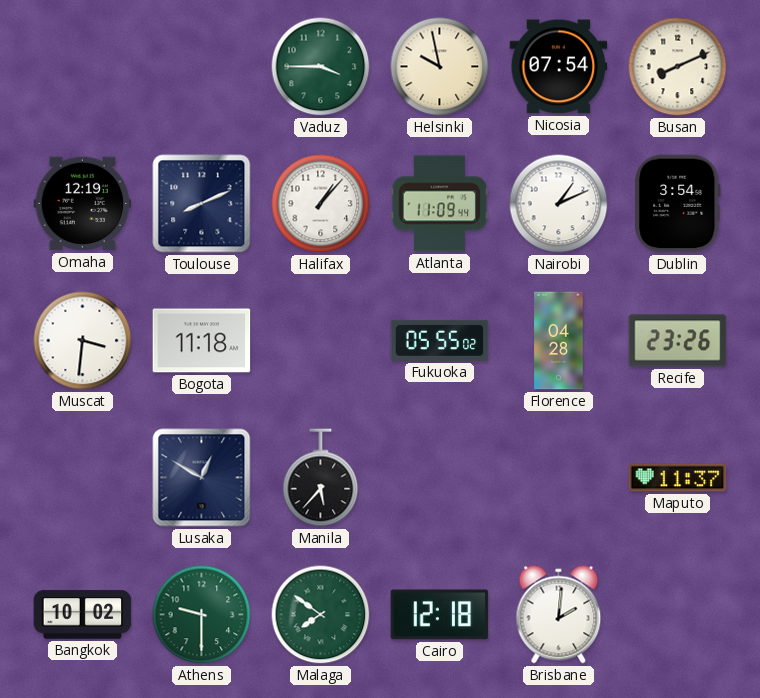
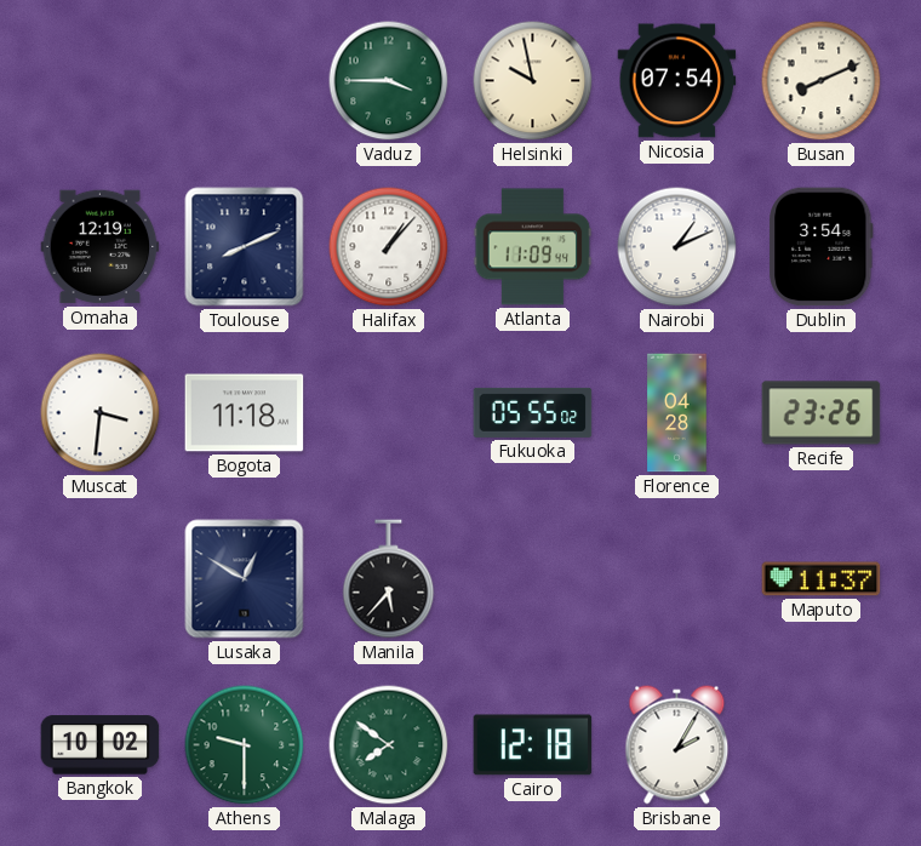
Brisbane: 2:01 -> 2:05
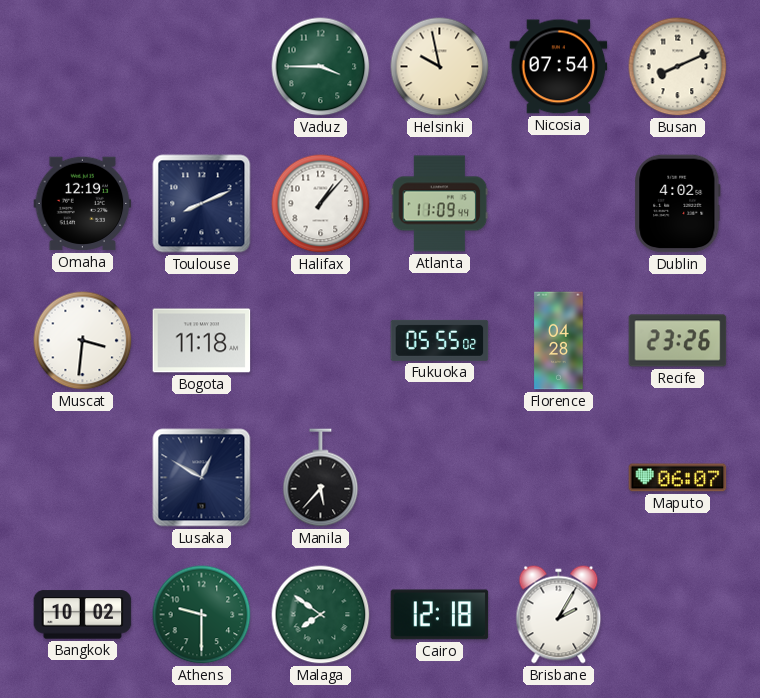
Nairobi: 1:11 -> none
Dublin: 3:54 -> 4:02
Maputo: 11:37 -> 06:07
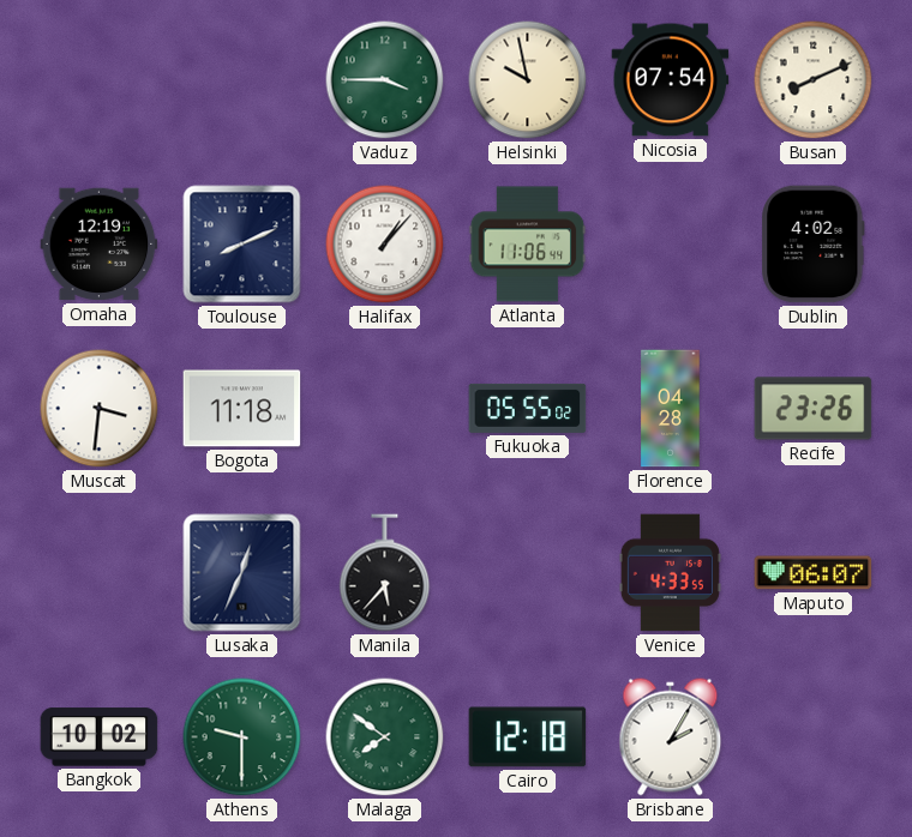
Atlanta: 11:09 -> 11:06
Lusaka: 12:50 -> 12:34
Venice: none -> 4:33
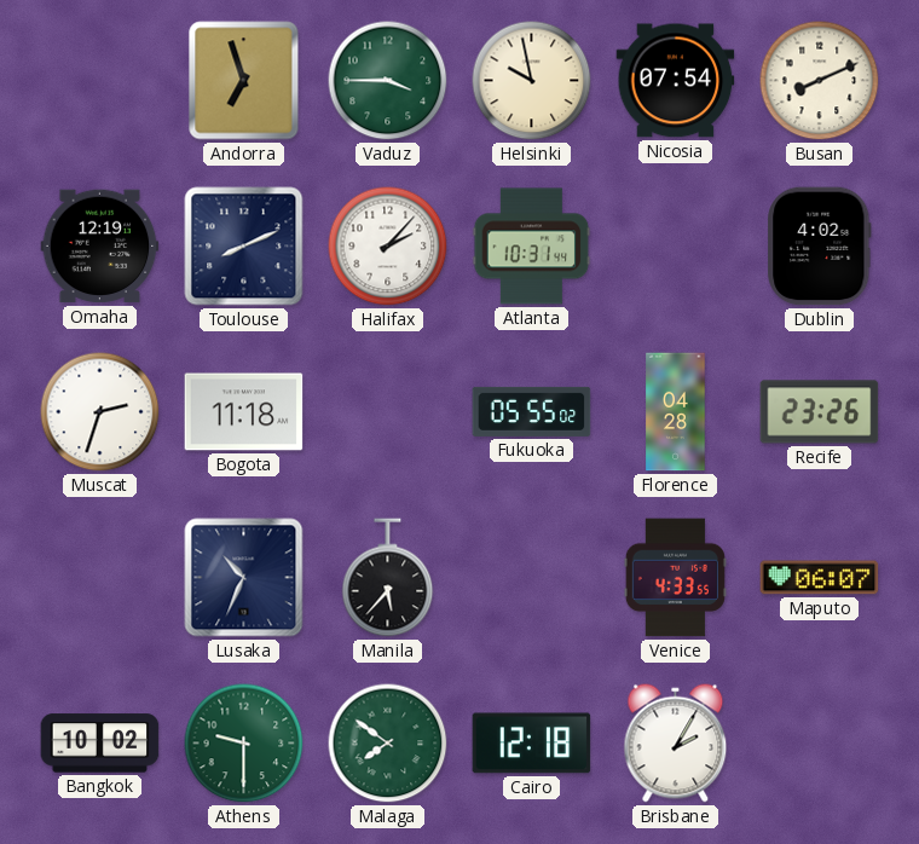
Andorra: none -> 6:57
Halifax: 1:07 -> 2:07
Atlanta: 11:06 -> 10:31
Muscat: 3:31 -> 2:33
Lusaka: 12:34 -> 10:34
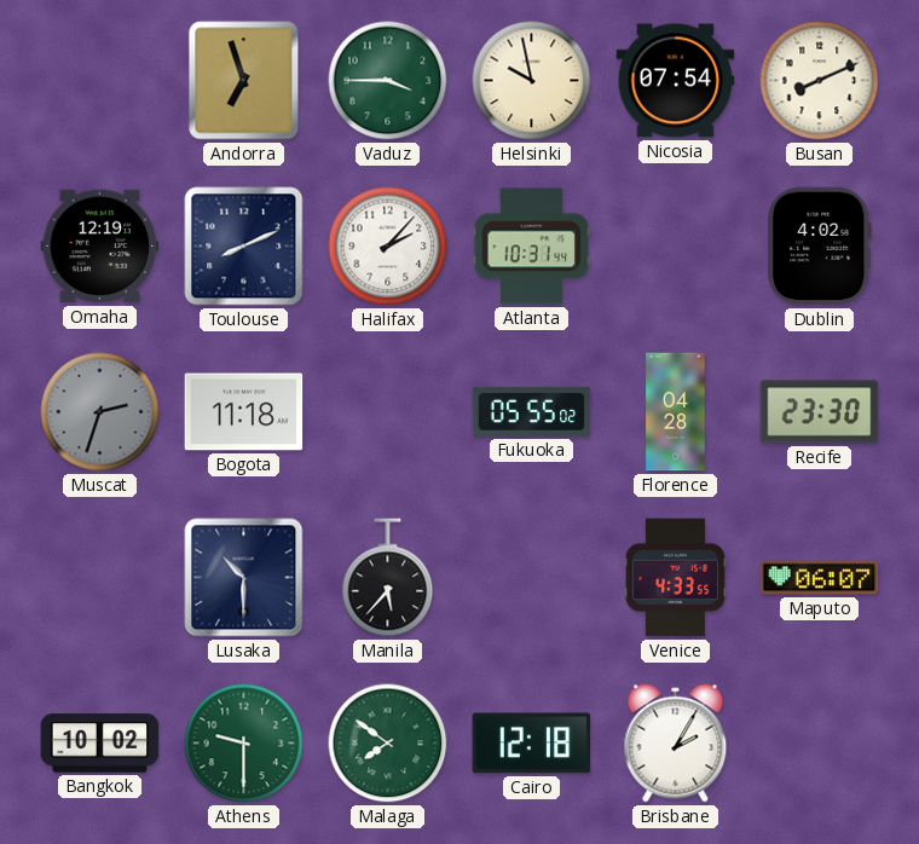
Muscat dial: white -> grey
Recife: 23:26 -> 23:30
Lusaka: 10:34 -> 10:30
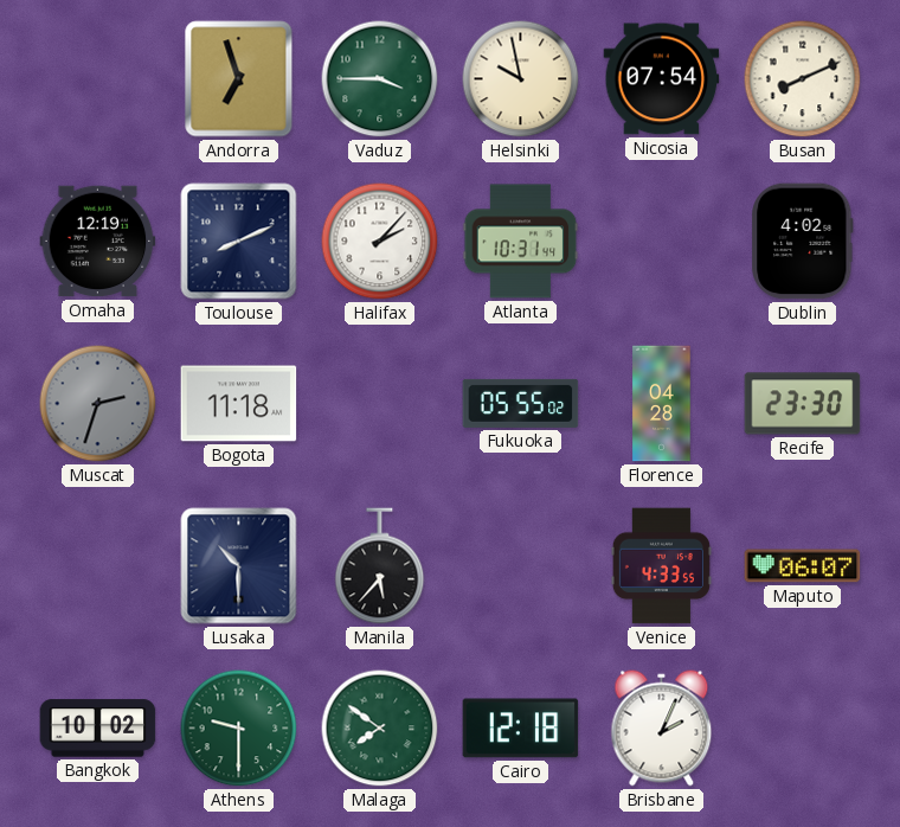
Brisbane: 2:05 -> 2:04
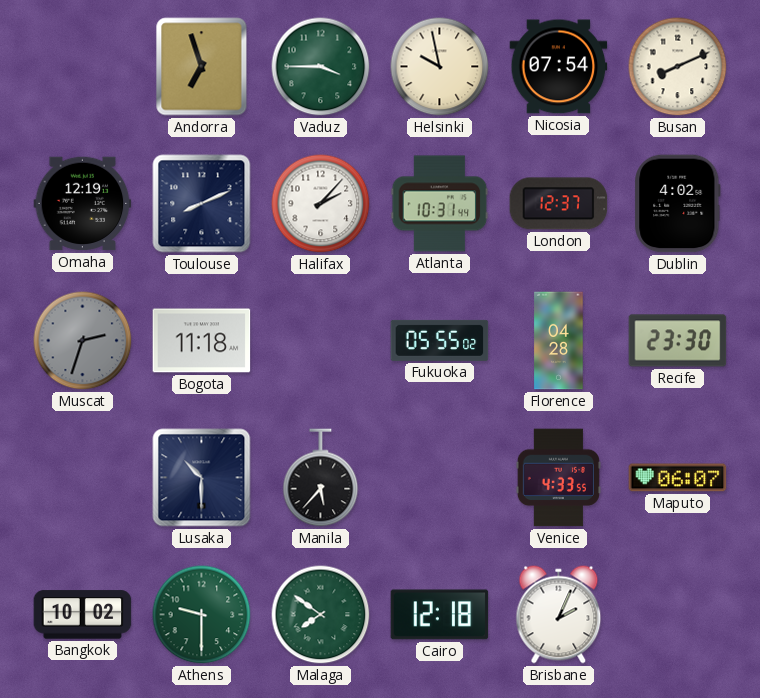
London: none -> 12:37
